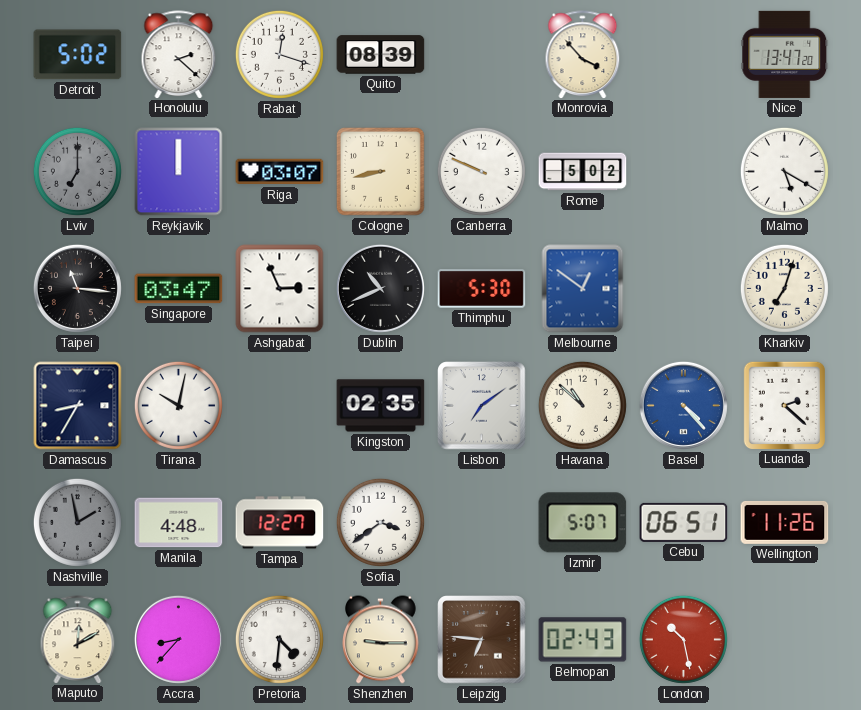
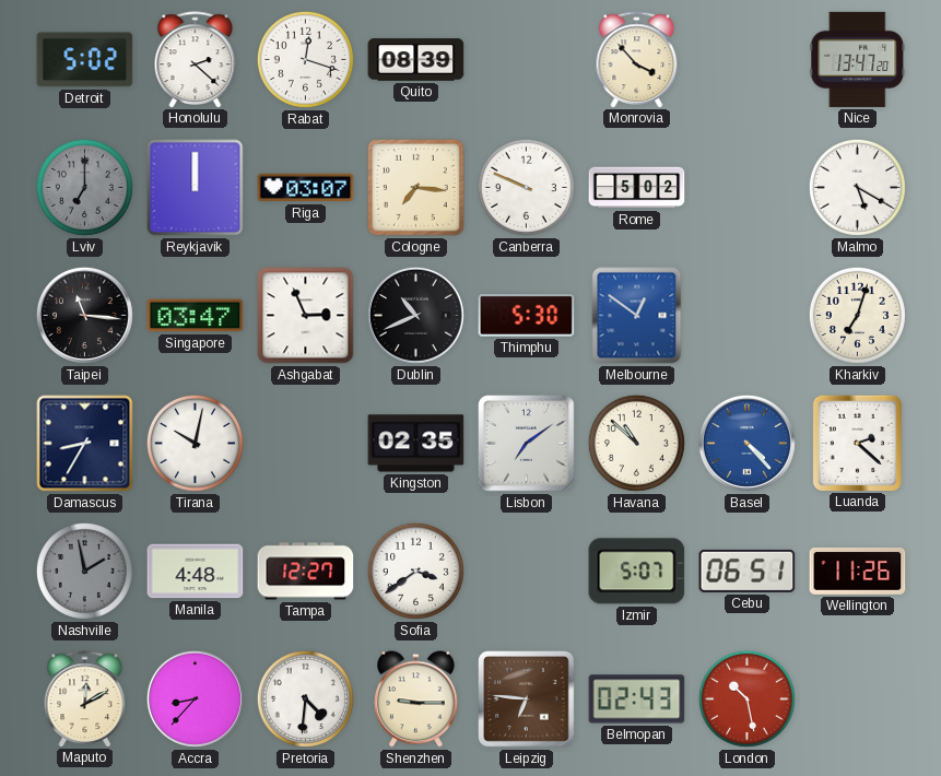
Cologne: 8:43 -> 7:16
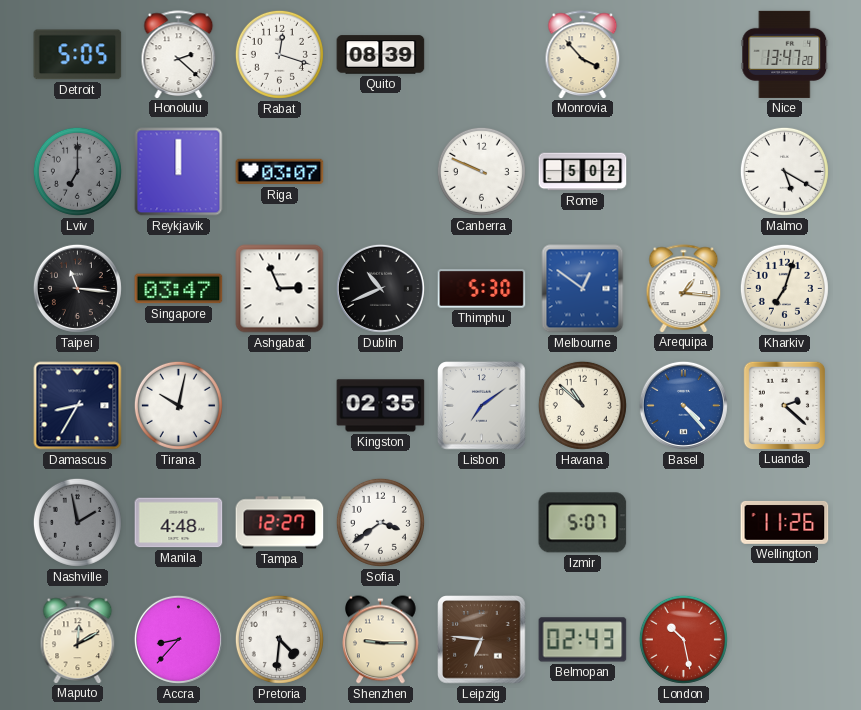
Detroit: 5:02 -> 5:05
Cologne: 7:16 -> none
Arequipa: none -> 1:16
Cebu: 06:51 -> none
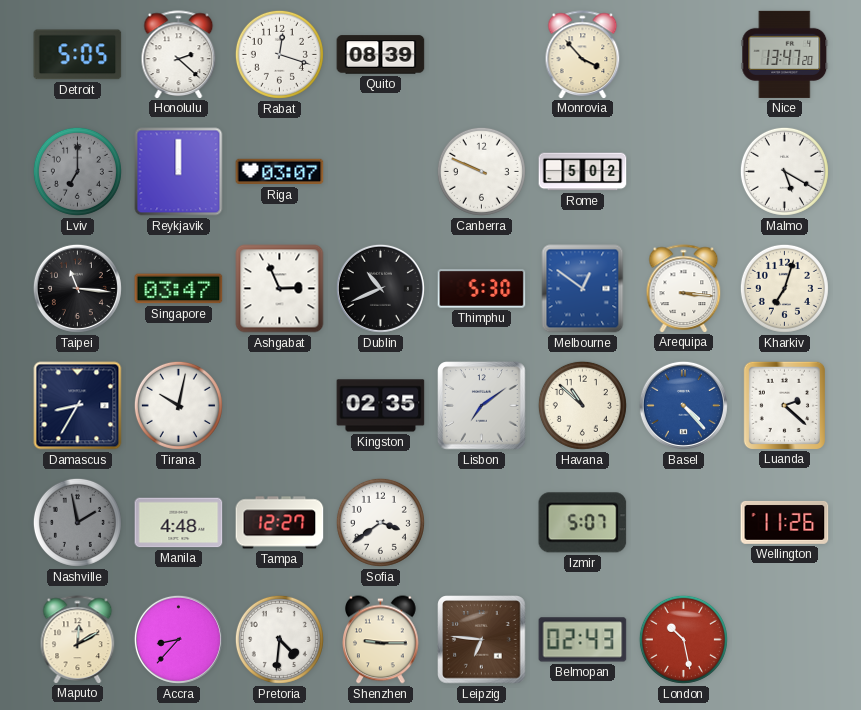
Arequipa: 1:16 -> 3:16
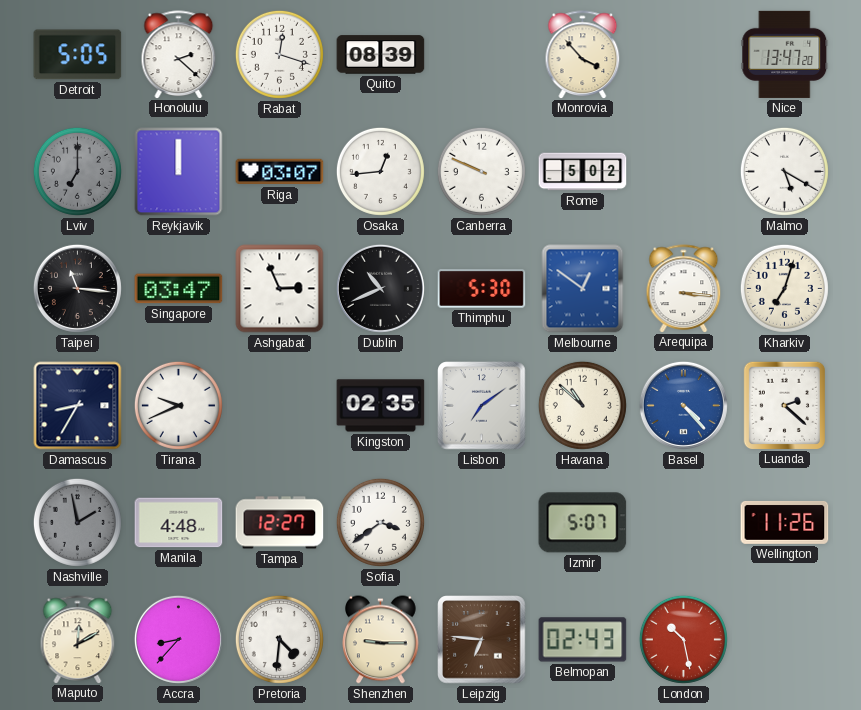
Osaka: none -> 12:44
Tirana: 10:02 -> 9:41
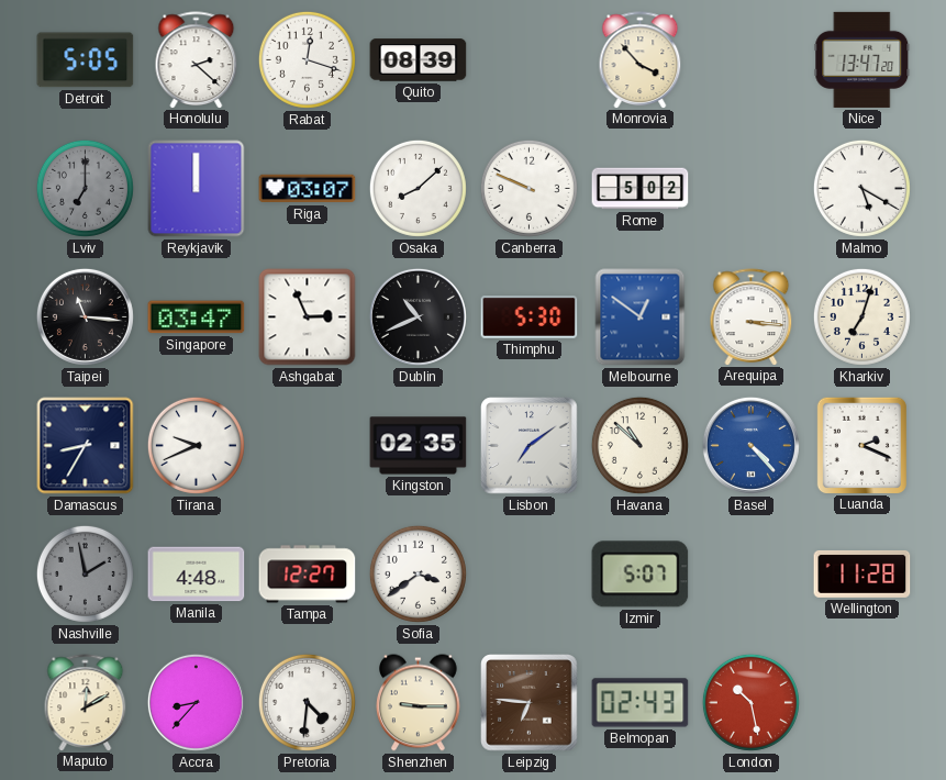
Osaka: 12:44 -> 8:08
Luanda: 2:22 -> 2:19
Wellington: 11:26 -> 11:28
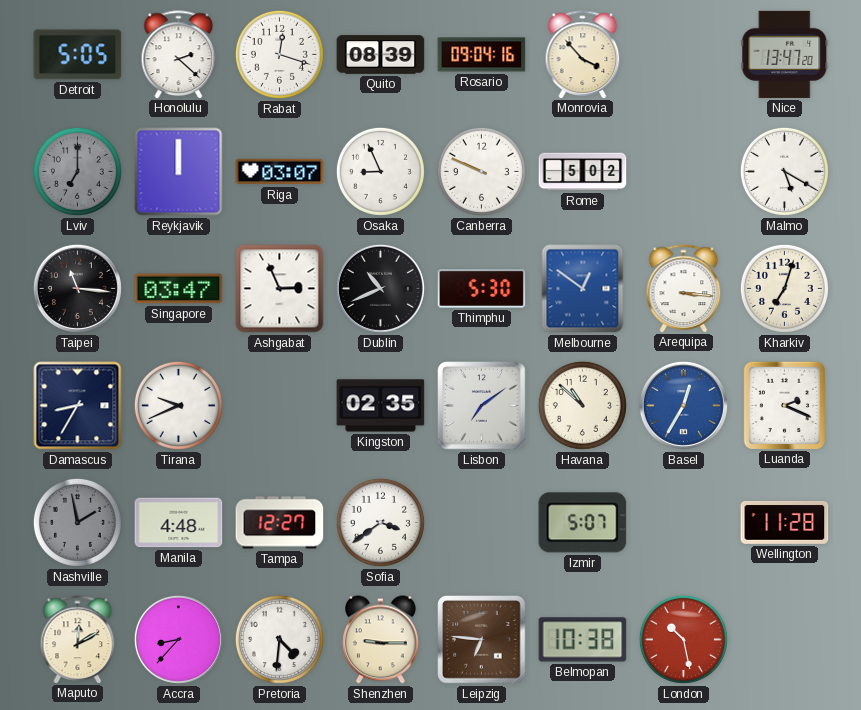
Rosario: none -> 09:04
Osaka: 8:08 -> 8:56
Basel: 4:23 -> 12:35
Belmopan: 02:43 -> 10:38
